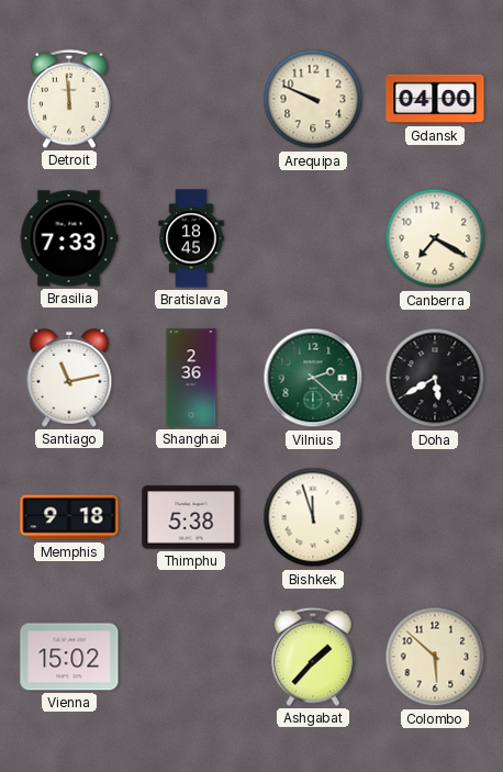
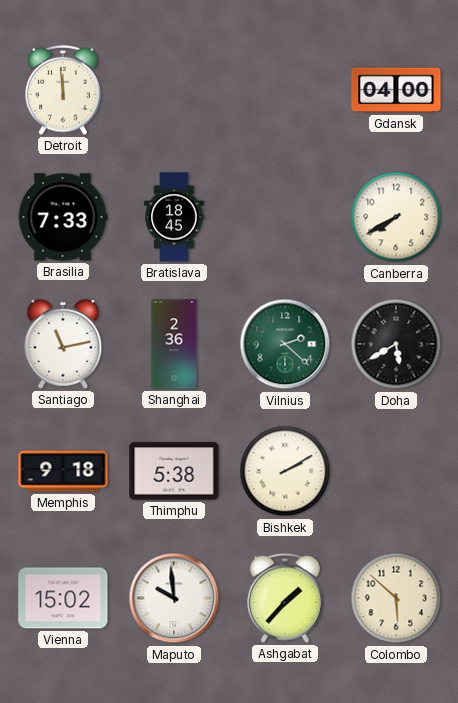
Arequipa: 9:49 -> none
Canberra: 7:20 -> 7:40
Bishkek: 11:57 -> 2:10
Maputo: none -> 9:59
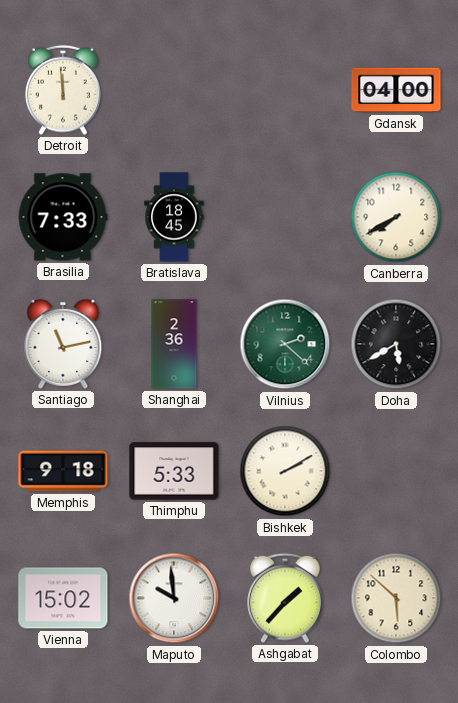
Thimphu: 5:38 -> 5:33
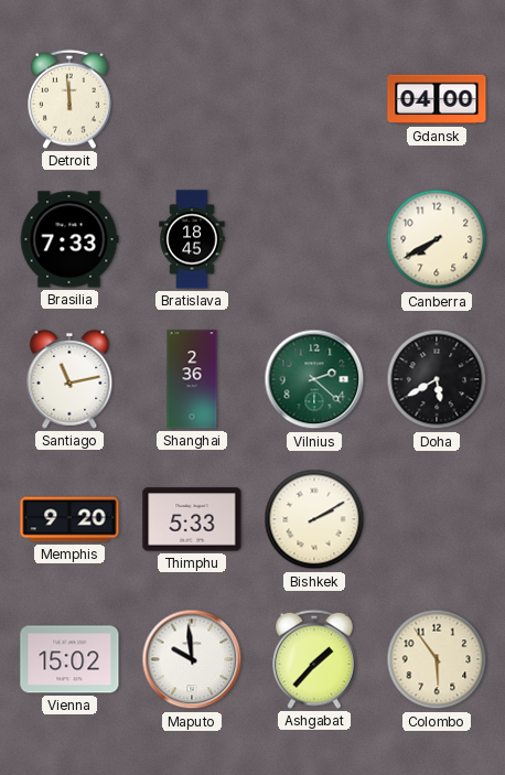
Memphis: 9:18 -> 9:20
Colombo: 5:52 -> 5:54
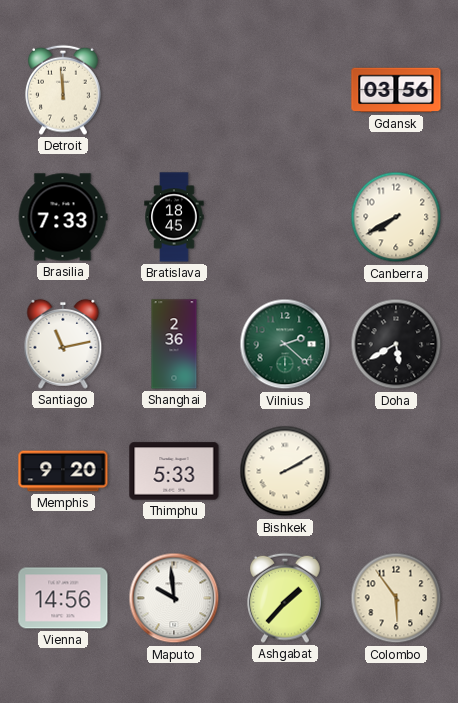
Gdansk: 04:00 -> 03:56
Vienna: 15:02 -> 14:56
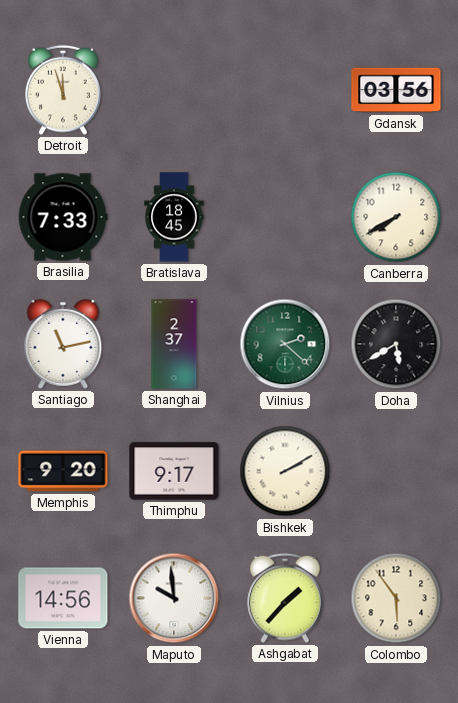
Detroit: 11:59 -> 11:57
Shanghai: 2:36 -> 2:37
Thimphu: 5:33 -> 9:17
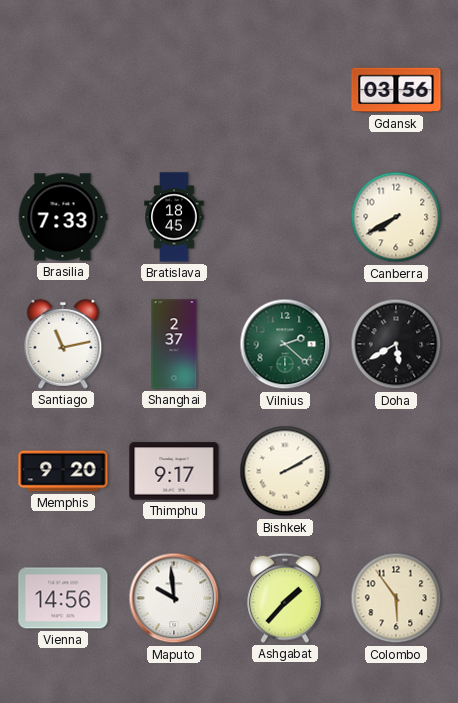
Detroit: 11:57 -> none
